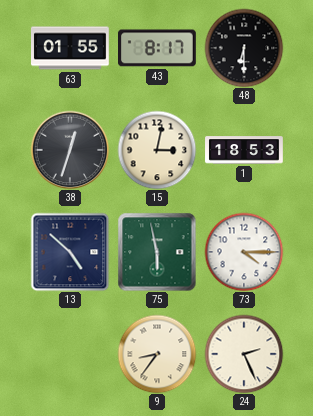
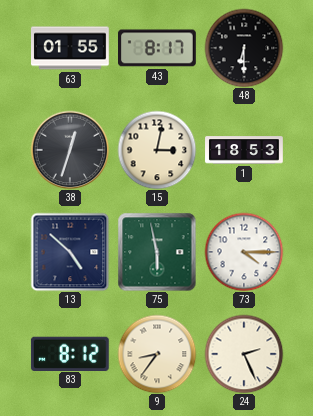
83: none -> 8:12
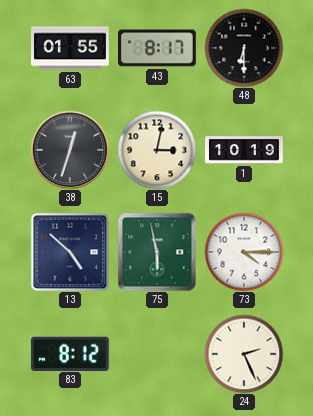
1: 18:53 -> 10:19
9: 8:36 -> none
